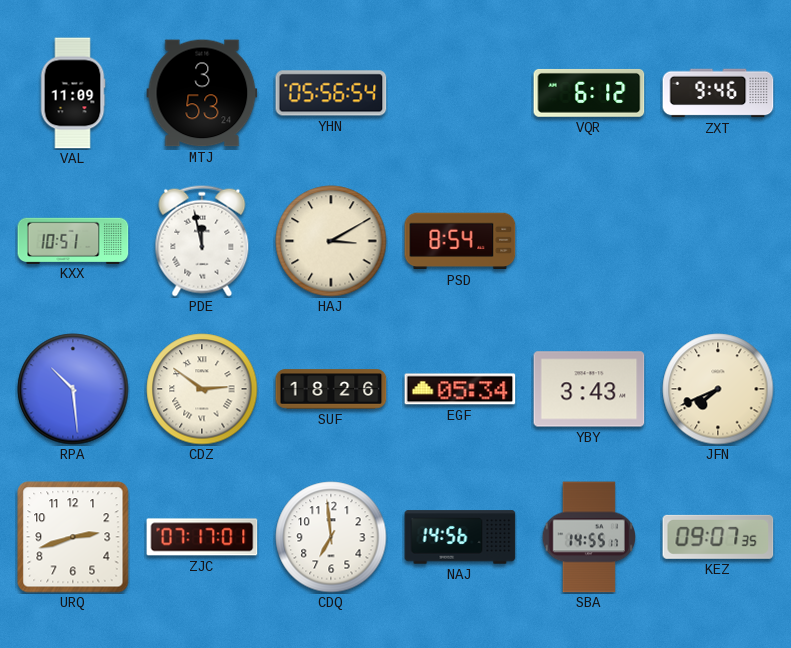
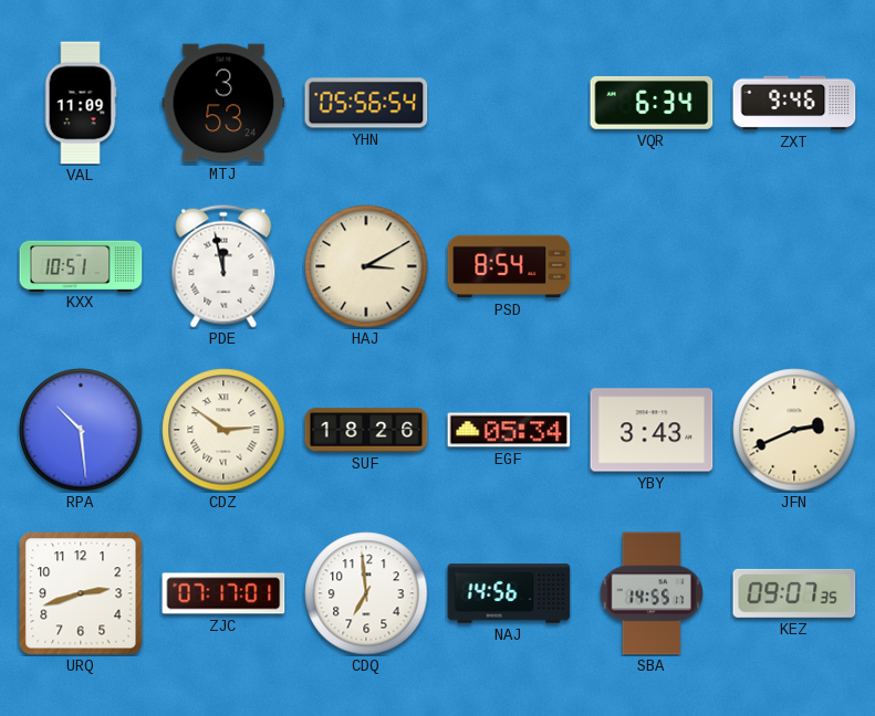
VQR: 6:12 -> 6:34
JFN: 7:41 -> 2:41
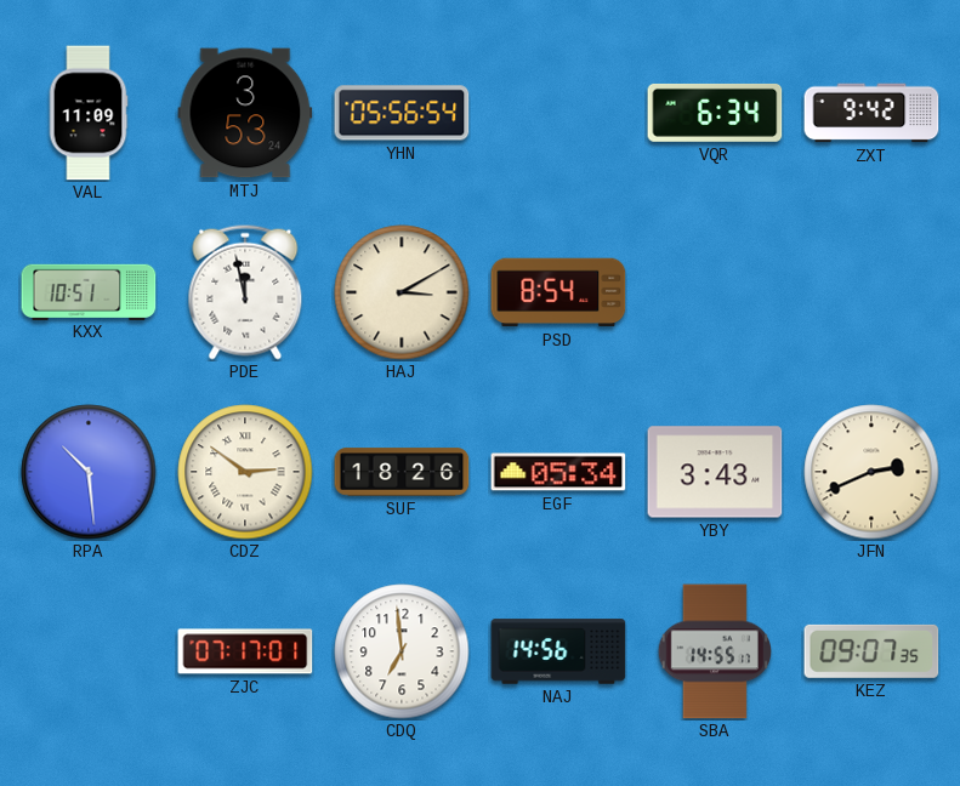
ZXT: 9:46 -> 9:42
URQ: 2:42 -> none
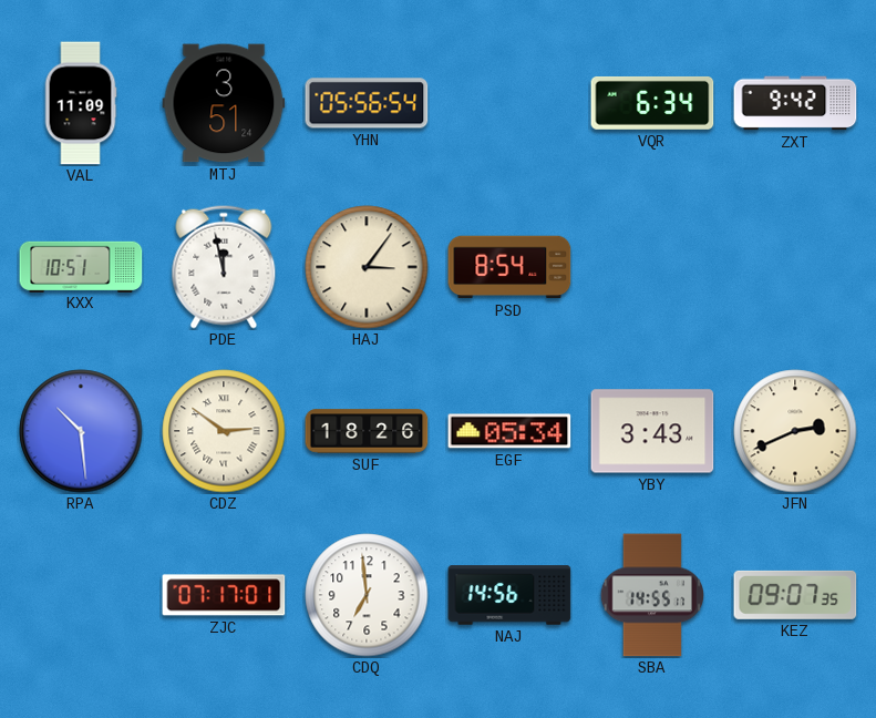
MTJ: 3:53 -> 3:51
HAJ: 3:10 -> 3:06
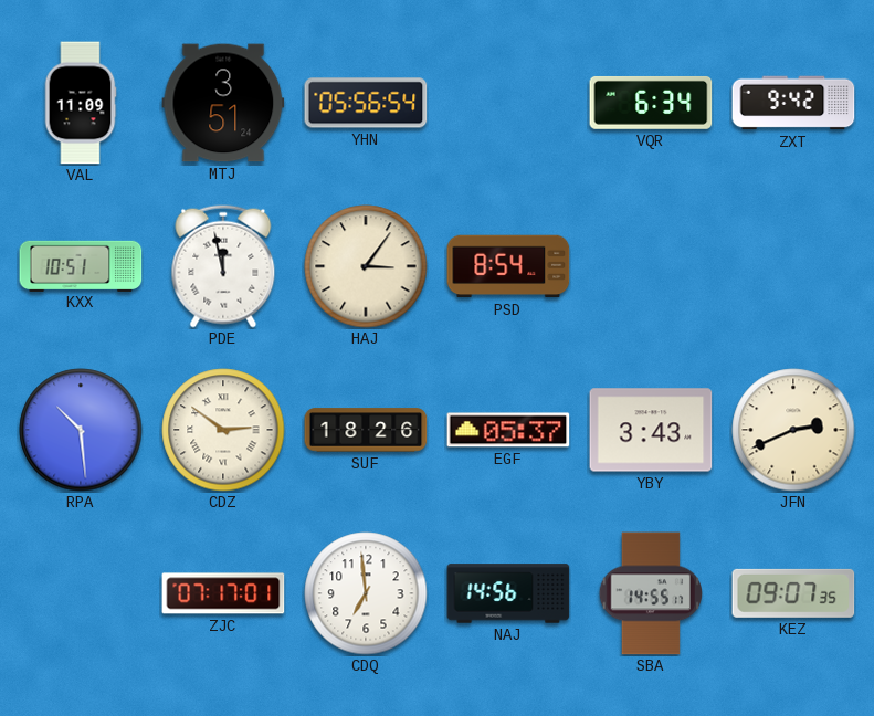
EGF: 05:34 -> 05:37
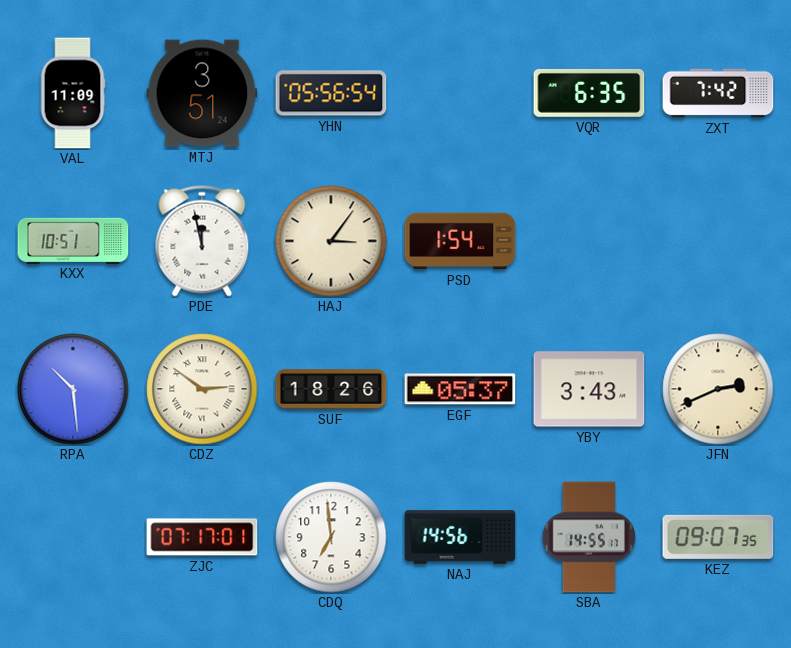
VQR: 6:34 -> 6:35
ZXT: 9:42 -> 7:42
PSD: 8:54 -> 1:54
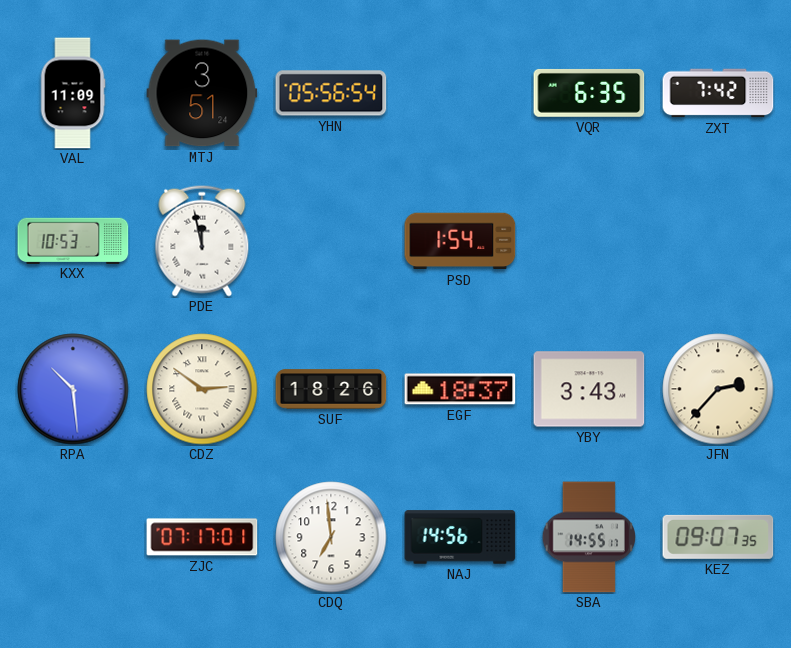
KXX: 10:51 -> 10:53
HAJ: 3:06 -> none
EGF: 05:37 -> 18:37
JFN: 2:41 -> 2:37
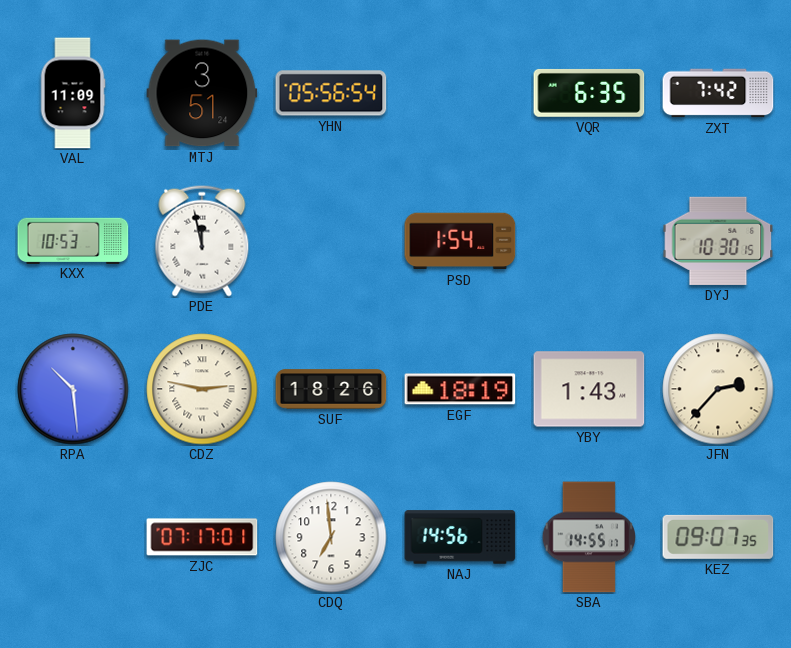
DYJ: none -> 10:30
CDZ: 2:51 -> 2:47
EGF: 18:37 -> 18:19
YBY: 3:43 -> 1:43
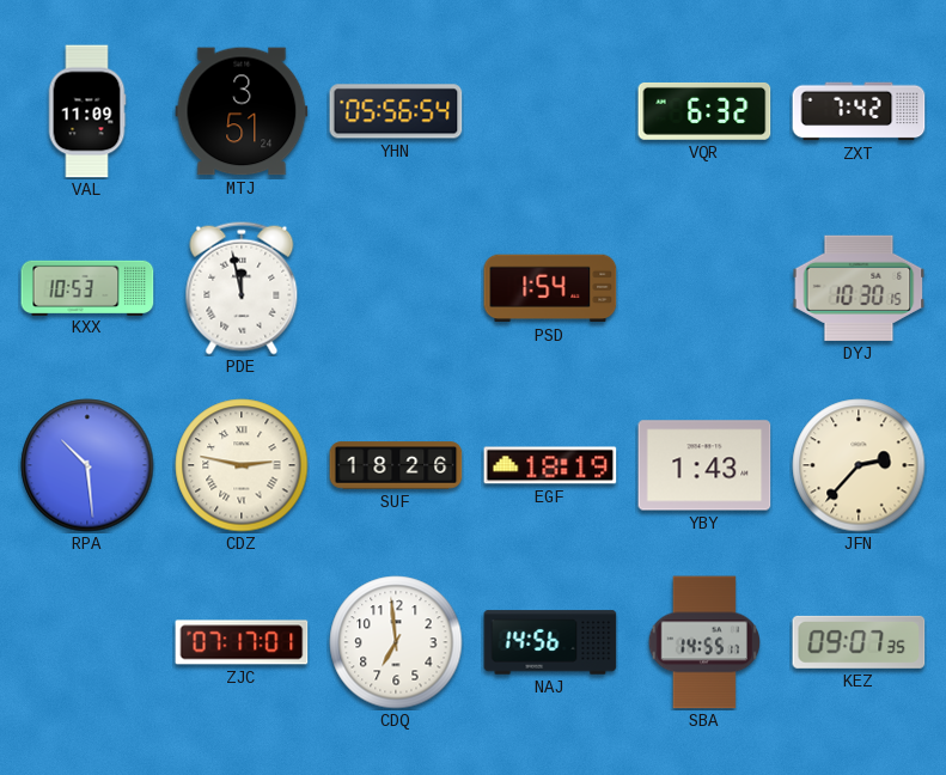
VQR: 6:35 -> 6:32
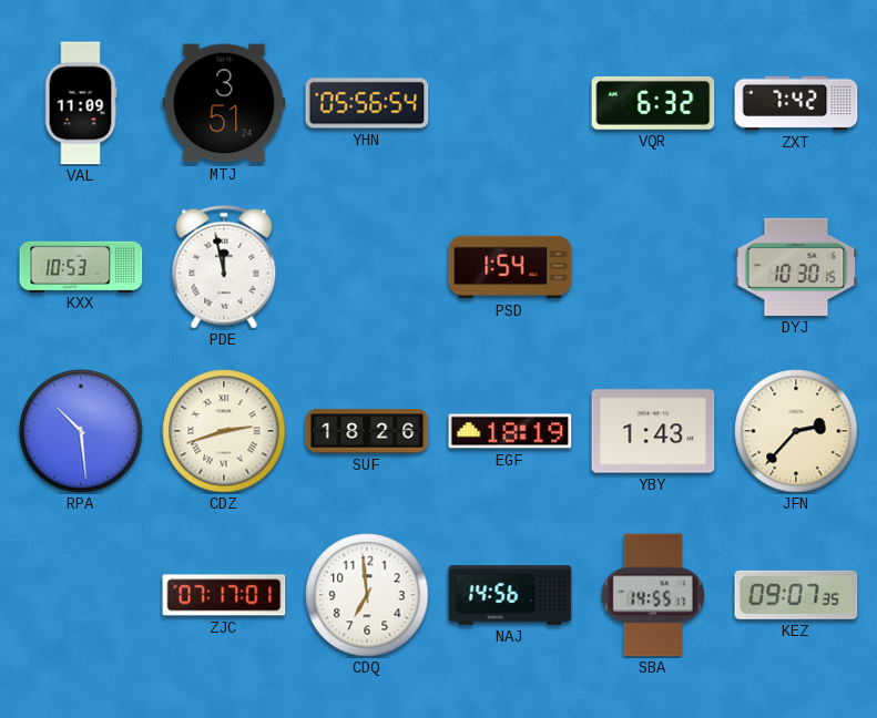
CDZ: 2:47 -> 2:42
